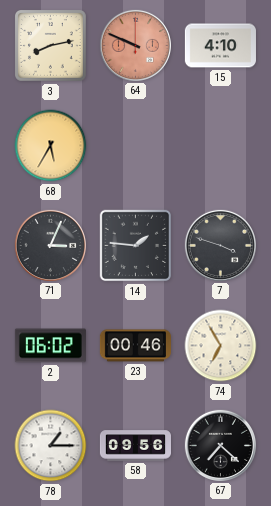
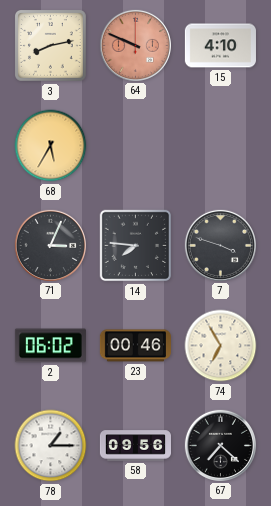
14: 1:46 -> 7:46
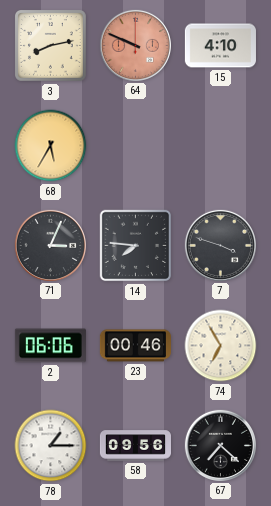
2: 06:02 -> 06:06
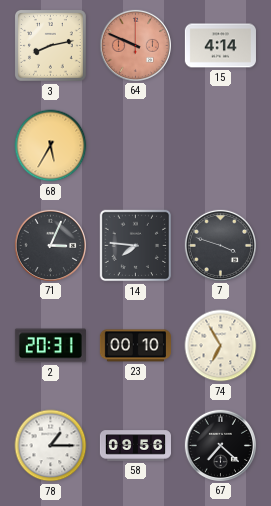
15: 4:10 -> 4:14
2: 06:06 -> 20:31
23: 00:46 -> 00:10
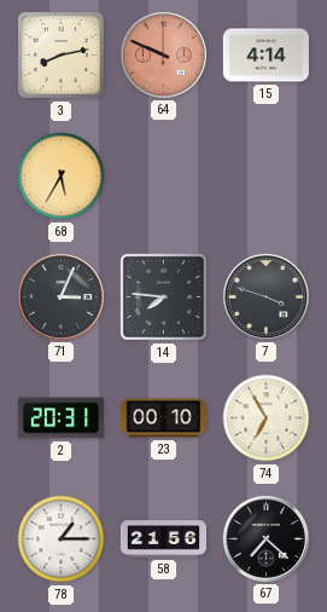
58: 09:56 -> 21:56
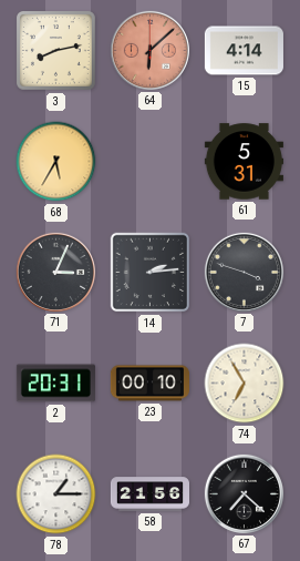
64: 9:49 -> 6:08
61: none -> 5:31
14: 7:46 -> 2:14
